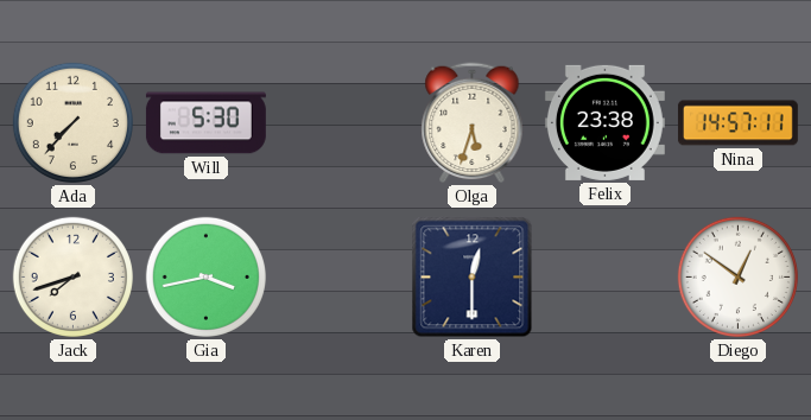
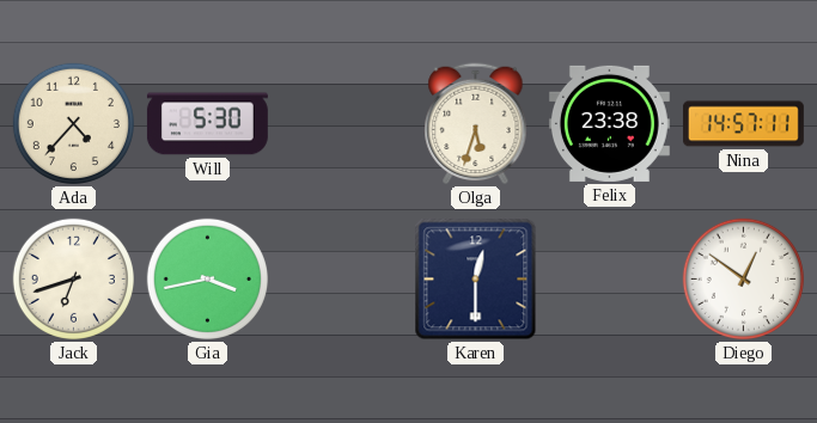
Ada: 7:37 -> 4:37
Jack: 7:42 -> 6:42
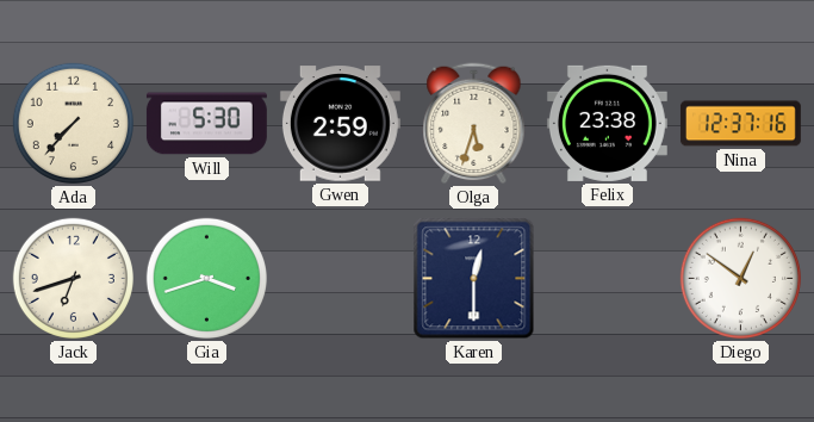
Ada: 4:37 -> 7:37
Gwen: none -> 2:59
Nina: 14:57 -> 12:37
Gia: 3:43 -> 3:42
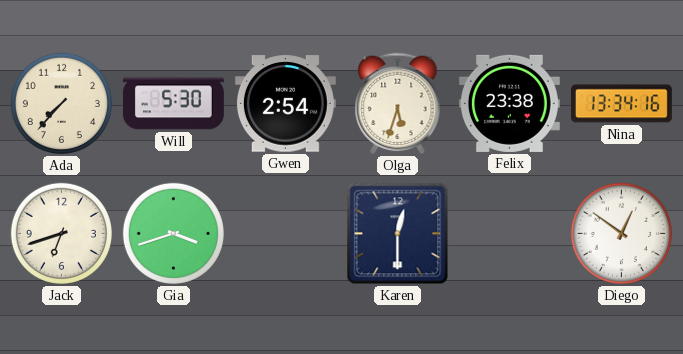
Gwen: 2:59 -> 2:54
Nina: 12:37 -> 13:34
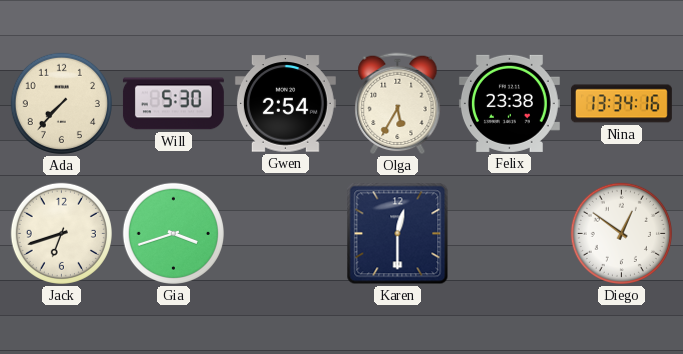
Olga: 5:33 -> 5:35
